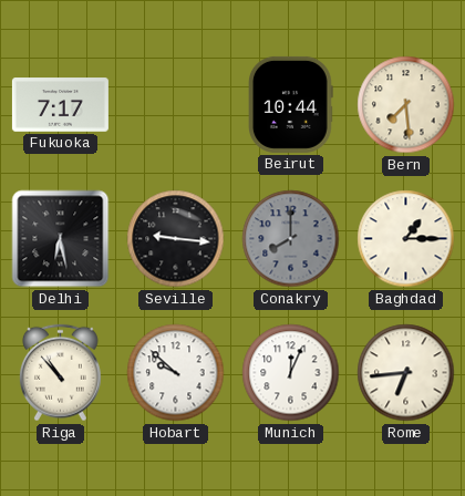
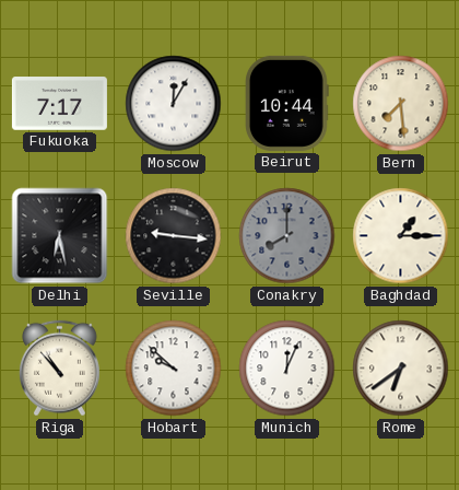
Moscow: none -> 12:05
Rome: 6:44 -> 6:39
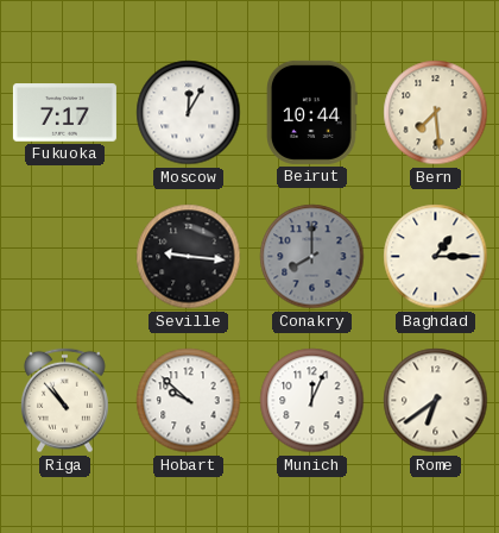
Delhi: 6:28 -> none
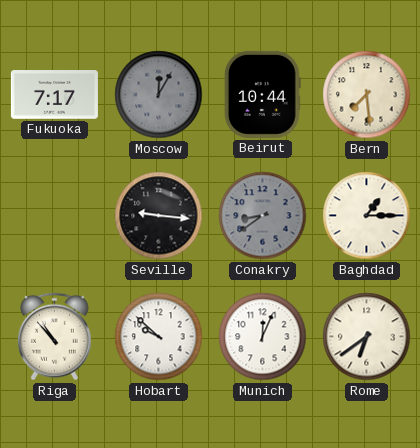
Moscow dial: white -> grey
Conakry: 8:00 -> 8:39
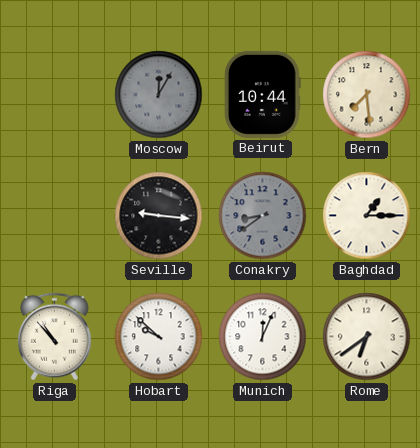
Fukuoka: 7:17 -> none
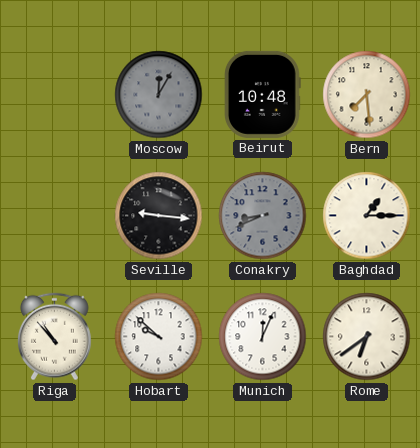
Beirut: 10:44 -> 10:48
Conakry: 8:39 -> 8:41
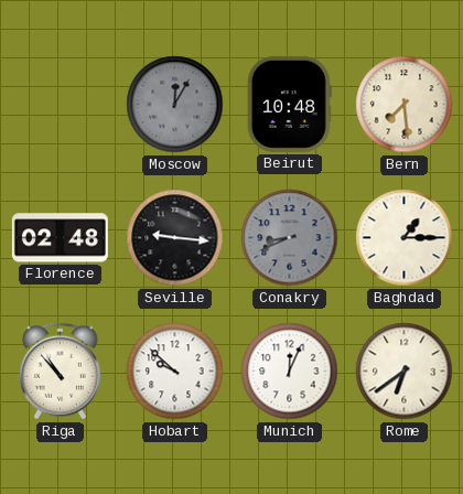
Florence: none -> 02:48
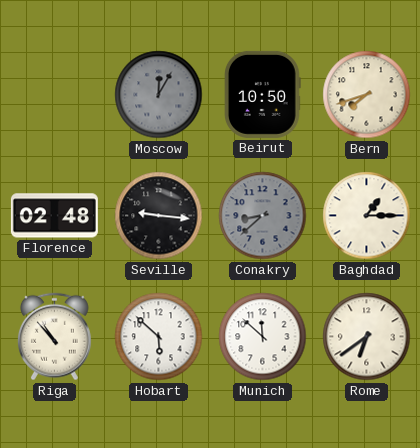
Beirut: 10:48 -> 10:50
Bern: 7:29 -> 7:42
Conakry: 8:41 -> 8:38
Hobart: 9:52 -> 5:52
Munich: 12:04 -> 11:52
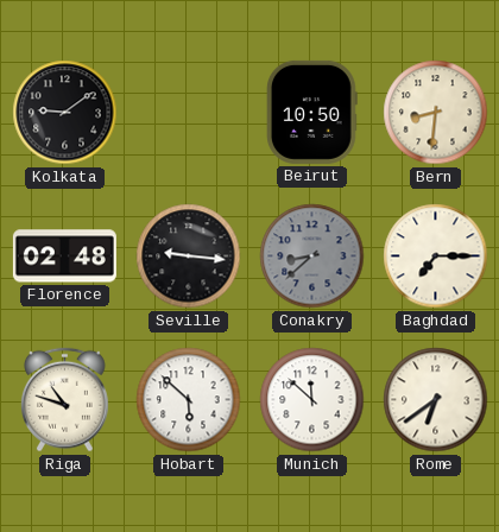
Kolkata: none -> 9:09
Moscow: 12:05 -> none
Bern: 7:42 -> 8:31
Baghdad: 1:15 -> 7:15
Riga: 10:53 -> 10:48
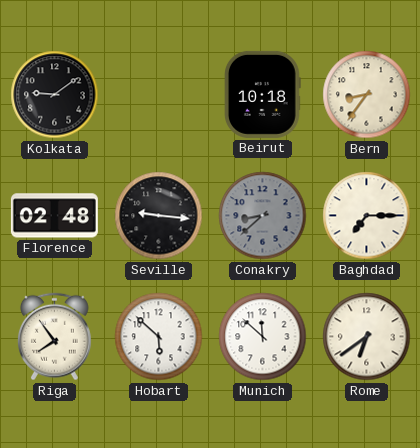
Beirut: 10:50 -> 10:18
Bern: 8:31 -> 8:36
Riga: 10:48 -> 7:54
